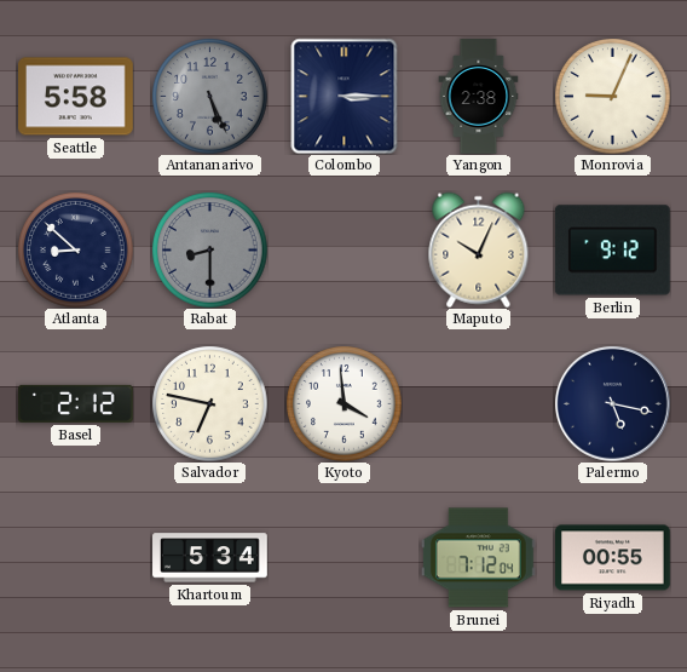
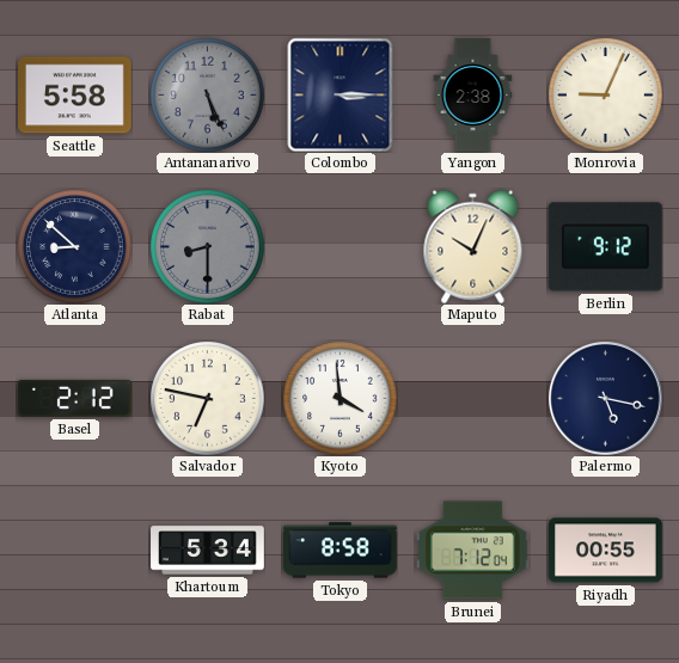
Tokyo: none -> 8:58
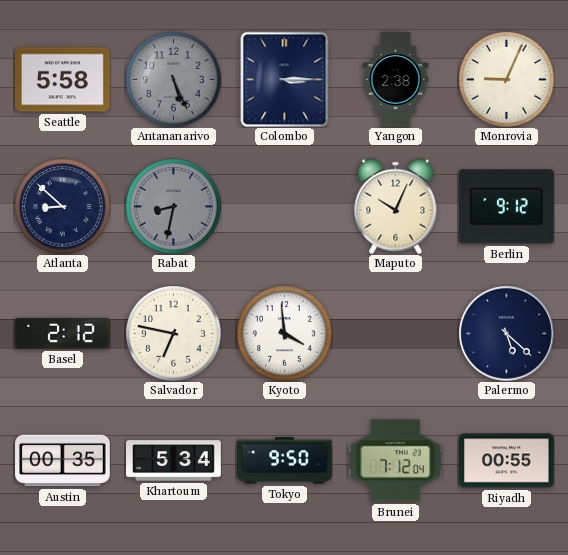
Rabat: 8:30 -> 8:32
Palermo: 5:17 -> 5:22
Austin: none -> 00:35
Tokyo: 8:58 -> 9:50
